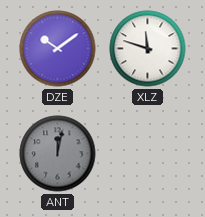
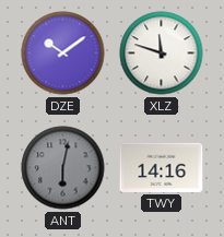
ANT: 12:02 -> 6:02
TWY: none -> 14:16
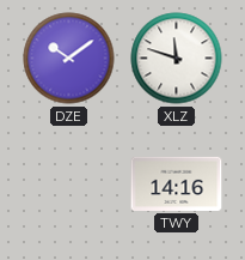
ANT: 6:02 -> none
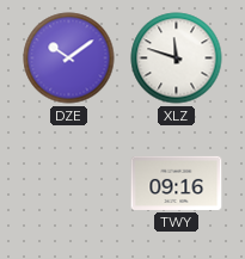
TWY: 14:16 -> 09:16
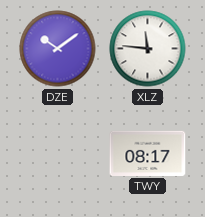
XLZ: 11:48 -> 11:46
TWY: 09:16 -> 08:17
